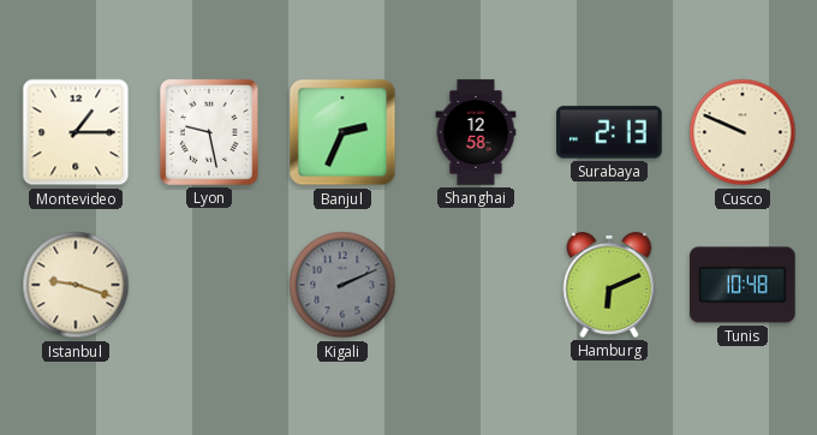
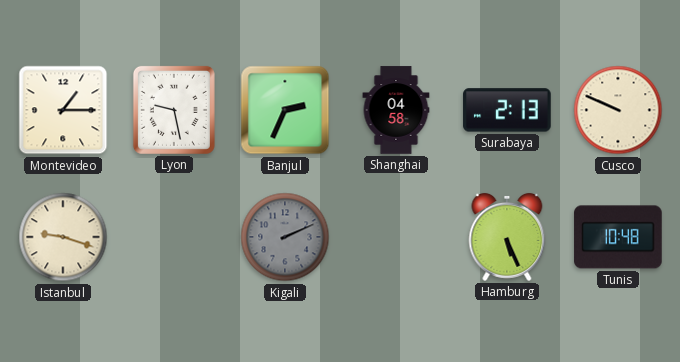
Shanghai: 12:58 -> 04:58
Hamburg: 6:11 -> 5:26
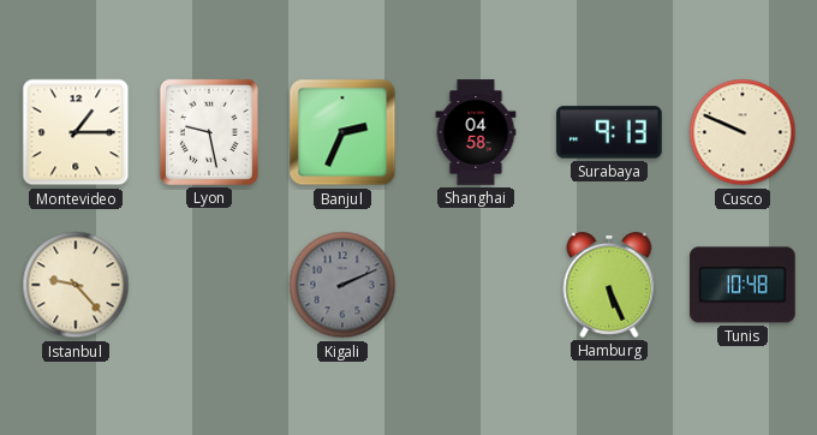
Surabaya: 2:13 -> 9:13
Istanbul: 9:18 -> 9:23
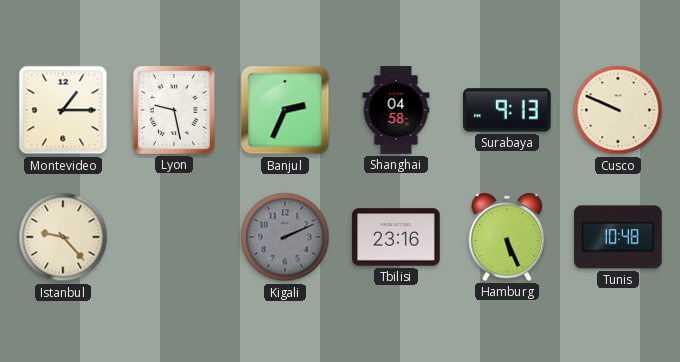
Tbilisi: none -> 23:16
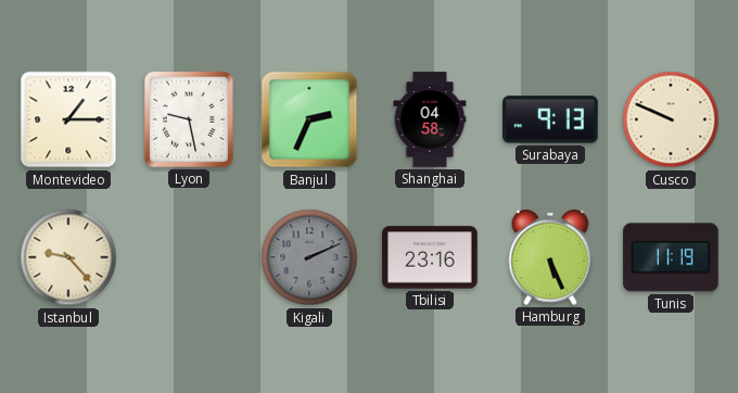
Tunis: 10:48 -> 11:19
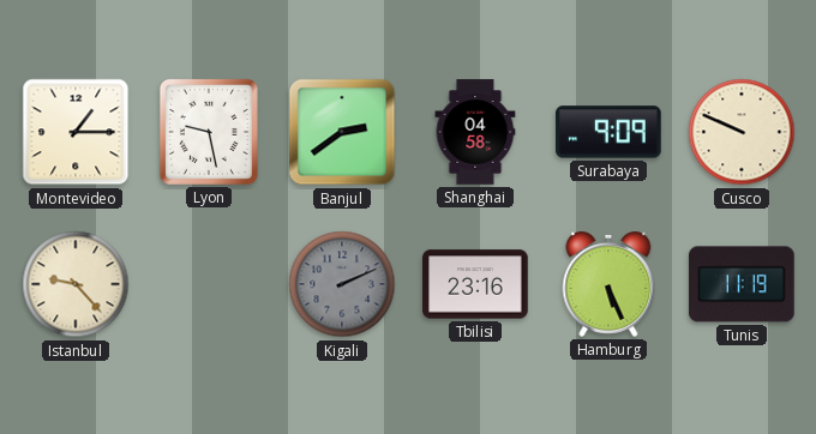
Banjul: 2:34 -> 2:39
Surabaya: 9:13 -> 9:09
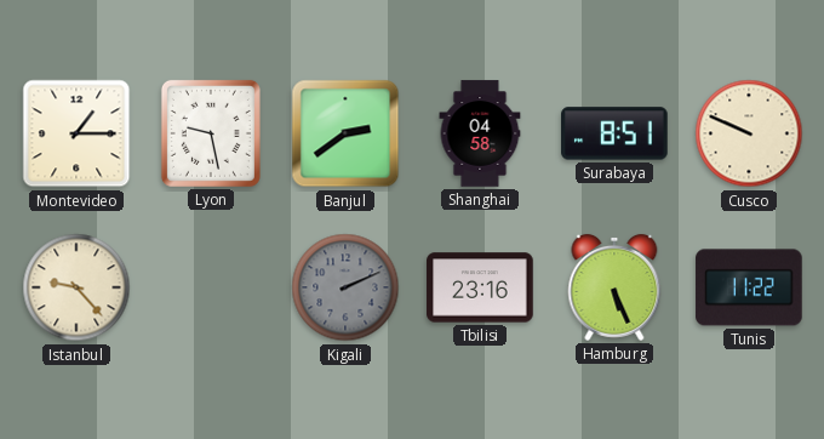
Surabaya: 9:09 -> 8:51
Tunis: 11:19 -> 11:22
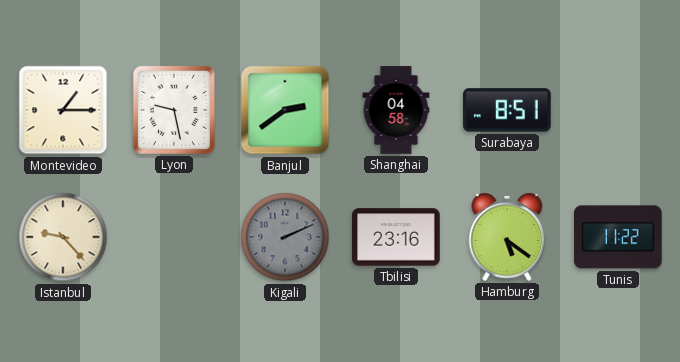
Cusco: 9:49 -> none
Hamburg: 5:26 -> 5:21
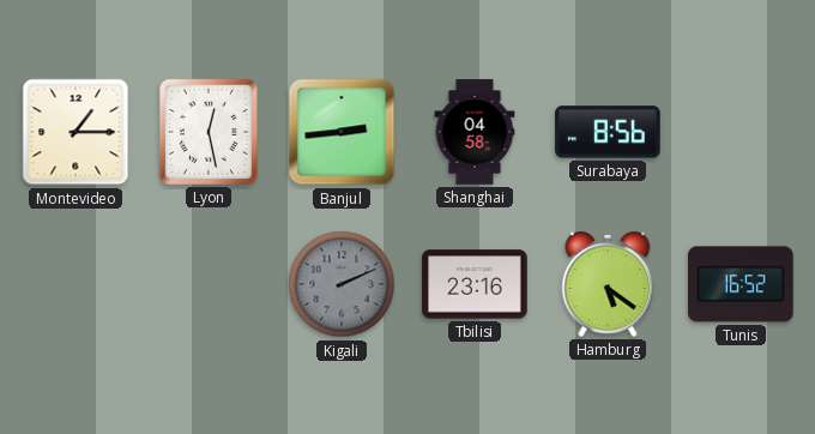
Lyon: 9:28 -> 12:28
Banjul: 2:39 -> 2:44
Surabaya: 8:51 -> 8:56
Istanbul: 9:23 -> none
Tunis: 11:22 -> 16:52
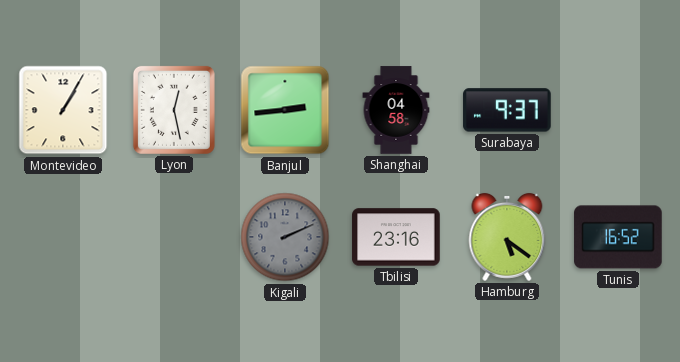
Montevideo: 1:15 -> 1:05
Surabaya: 8:56 -> 9:37
